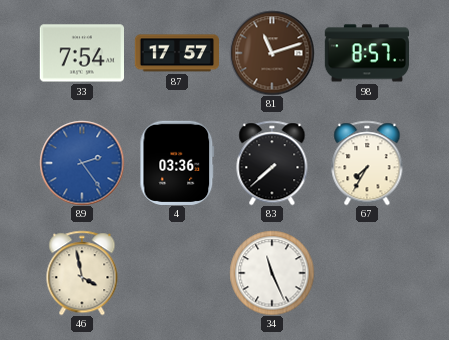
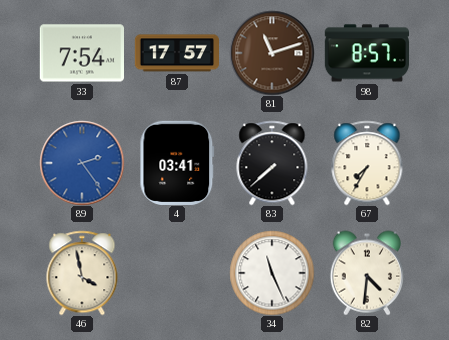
4: 03:36 -> 03:41
82: none -> 4:31
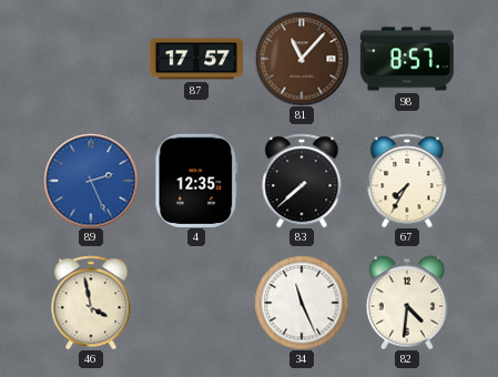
33: 7:54 -> none
81: 11:12 -> 11:07
89: 2:24 -> 2:26
4: 03:41 -> 12:35
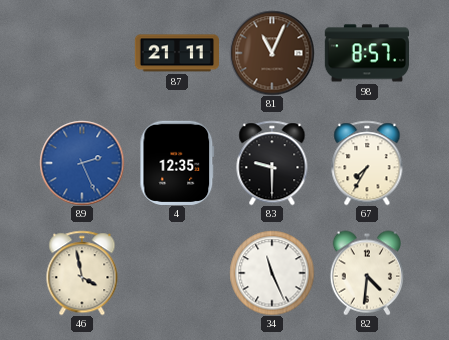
87: 17:57 -> 21:11
81: 11:07 -> 11:04
83: 7:38 -> 9:30
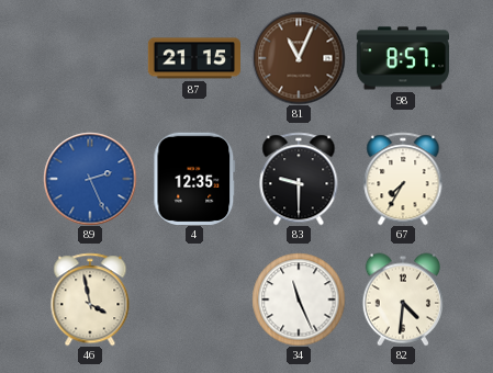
87: 21:11 -> 21:15
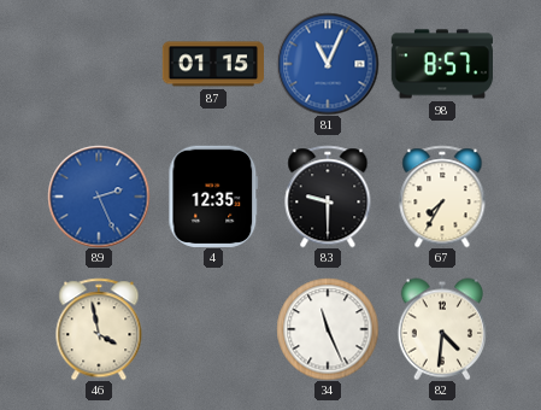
87: 21:15 -> 01:15
81 dial: brown -> blue
